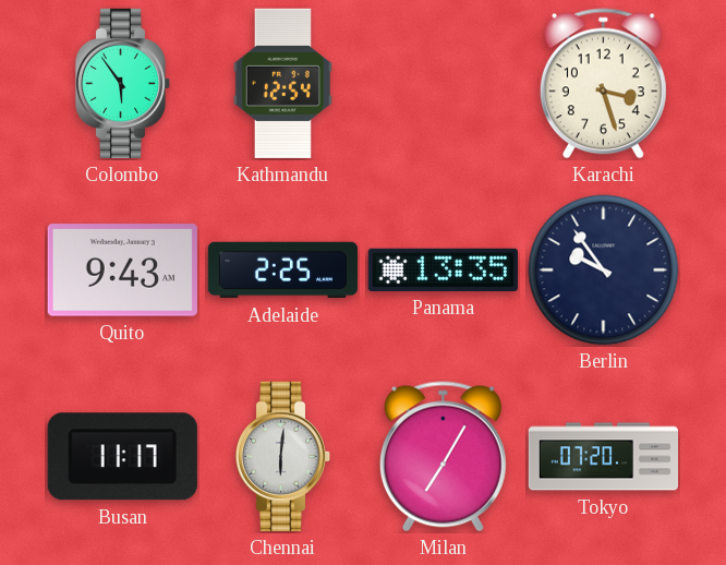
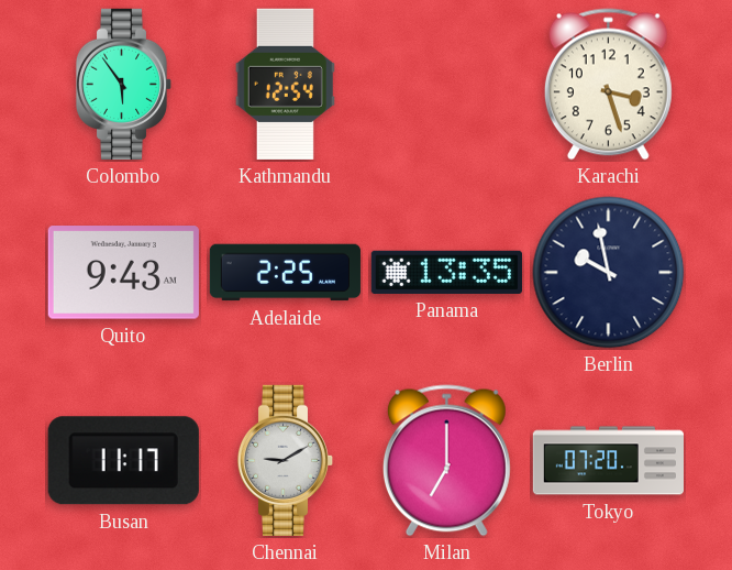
Berlin: 9:54 -> 9:58
Chennai: 6:01 -> 9:10
Milan: 7:05 -> 7:00
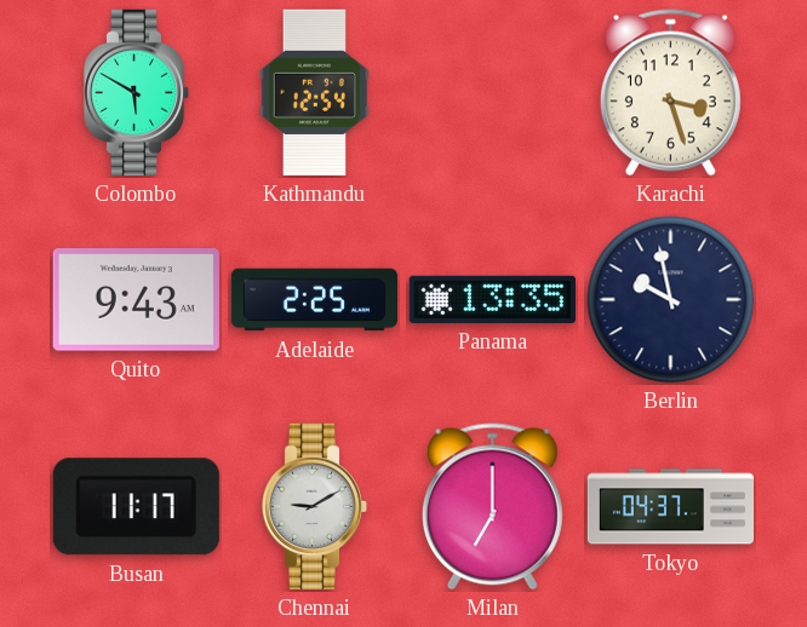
Colombo: 5:54 -> 5:50
Tokyo: 07:20 -> 04:37
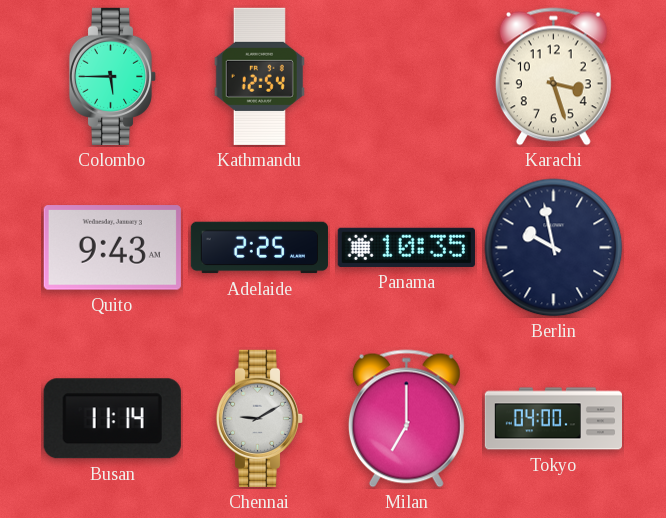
Colombo: 5:50 -> 5:45
Panama: 13:35 -> 10:35
Busan: 11:17 -> 11:14
Tokyo: 04:37 -> 04:00
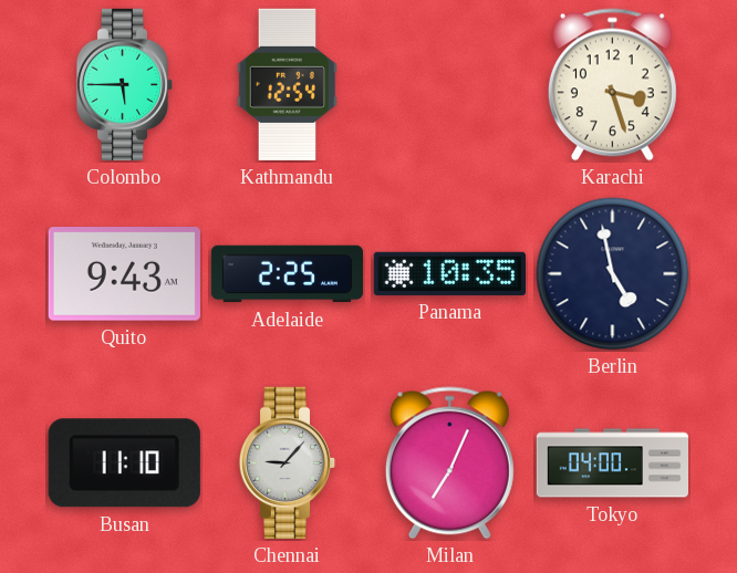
Berlin: 9:58 -> 4:58
Busan: 11:14 -> 11:10
Chennai: 9:10 -> 9:07
Milan: 7:00 -> 7:04
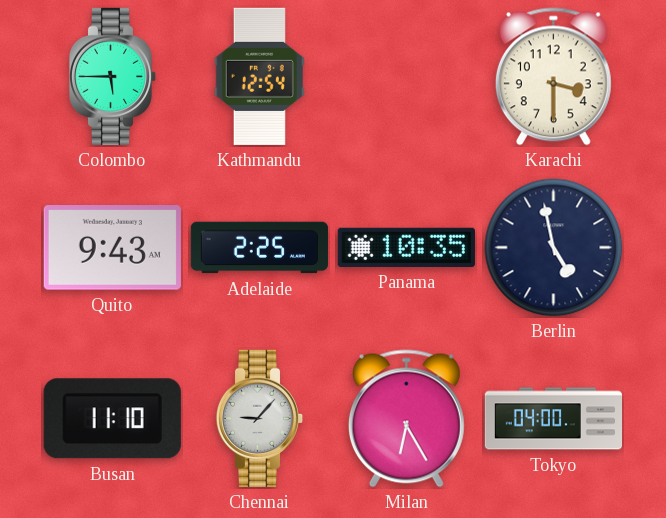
Karachi: 3:27 -> 3:30
Milan: 7:04 -> 6:25
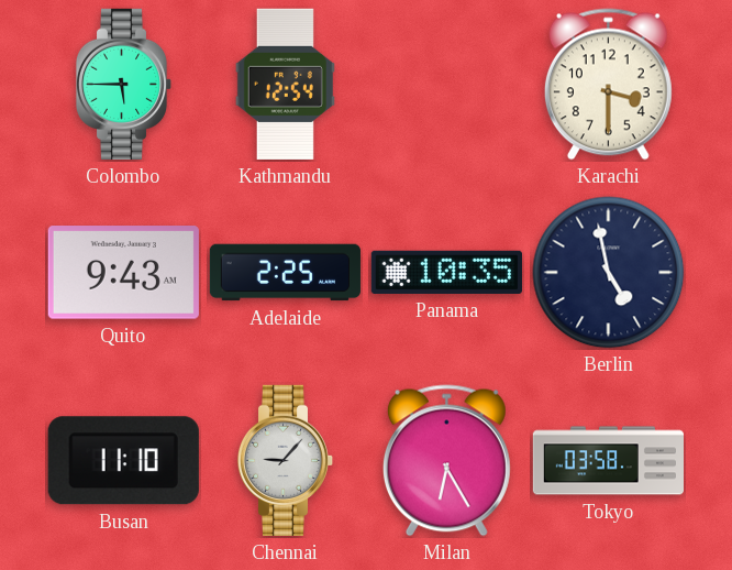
Tokyo: 04:00 -> 03:58
